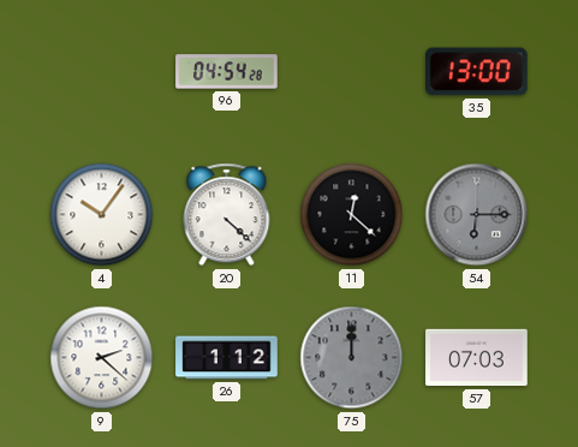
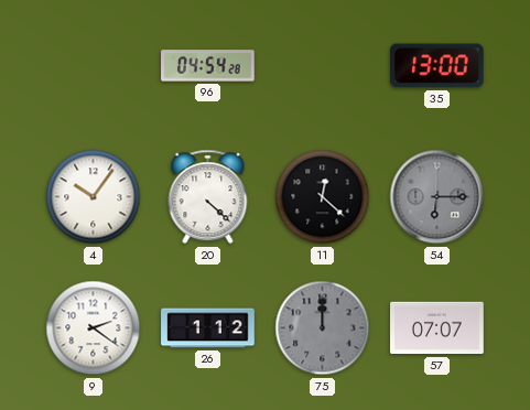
9: 2:22 -> 2:21
57: 07:03 -> 07:07
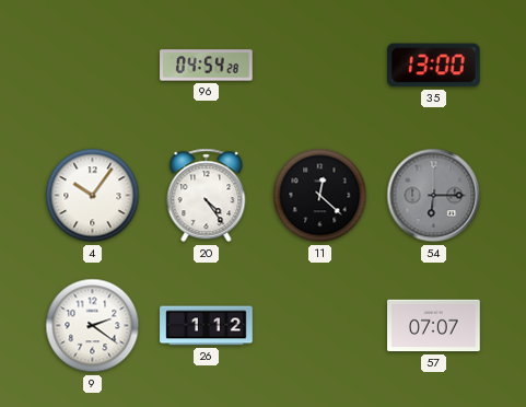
20: 4:22 -> 4:24
75: 12:00 -> none
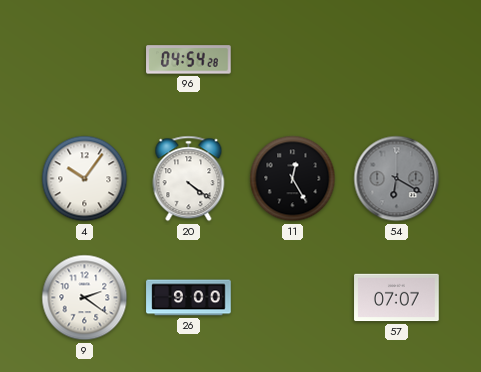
35: 13:00 -> none
20: 4:24 -> 4:21
11: 12:22 -> 12:25
54: 6:15 -> 6:20
26: 1:12 -> 9:00
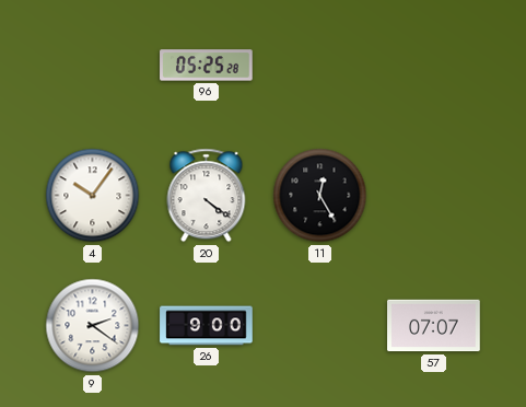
96: 04:54 -> 05:25
54: 6:20 -> none
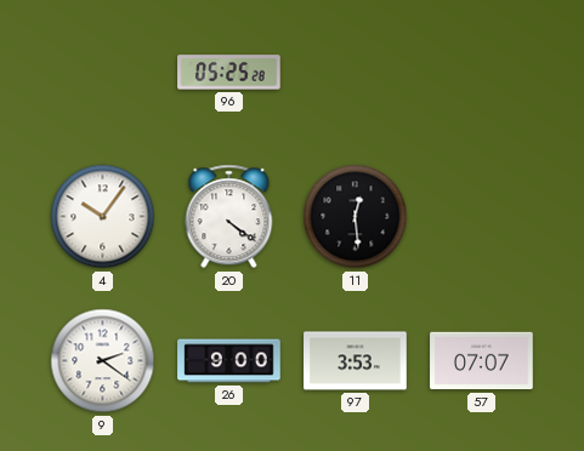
11: 12:25 -> 12:29
97: none -> 3:53
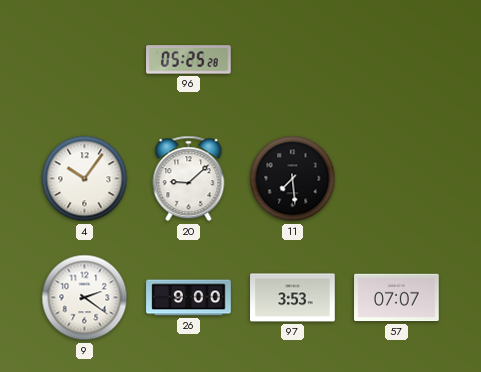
20: 4:21 -> 9:08
11: 12:29 -> 7:29
